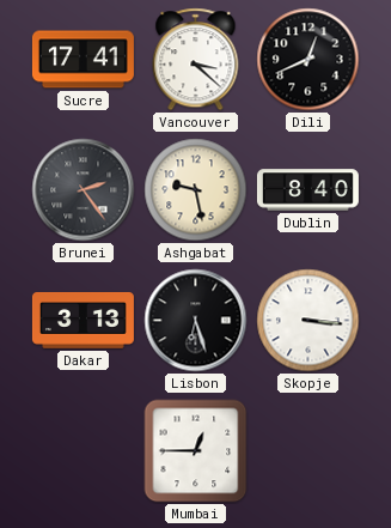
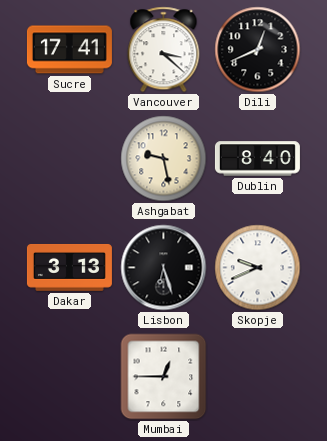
Brunei: 2:24 -> none
Skopje: 3:16 -> 9:41
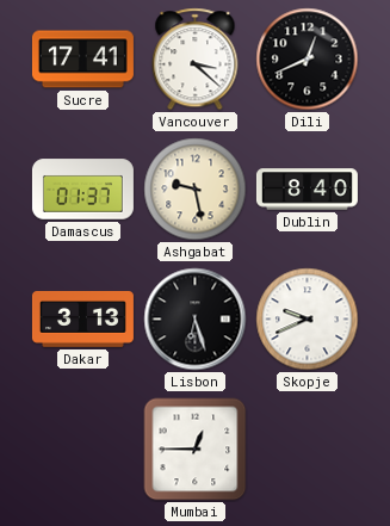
Damascus: none -> 01:37
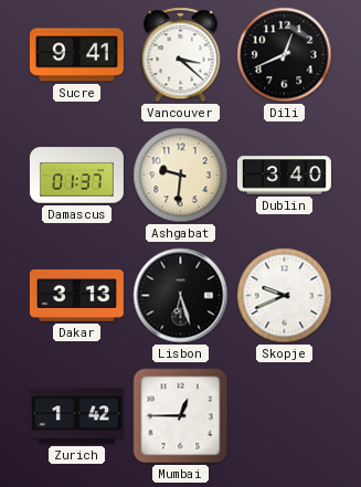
Sucre: 17:41 -> 9:41
Ashgabat: 9:28 -> 9:31
Dublin: 8:40 -> 3:40
Zurich: none -> 1:42
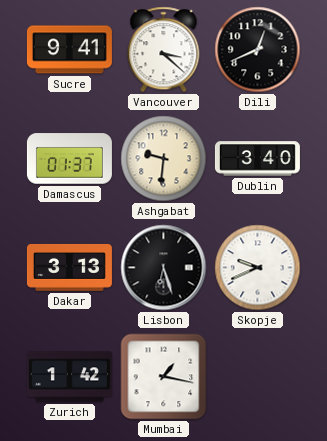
Mumbai: 12:45 -> 1:17
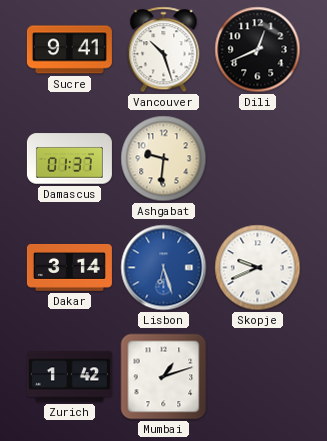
Vancouver: 3:22 -> 10:27
Dublin: 3:40 -> none
Dakar: 3:13 -> 3:14
Lisbon dial: black -> blue
Mumbai: 1:17 -> 1:12
